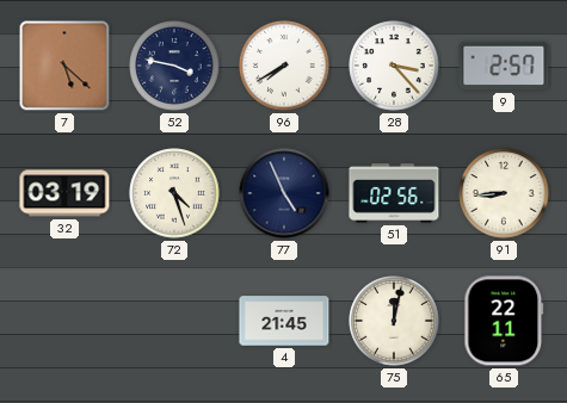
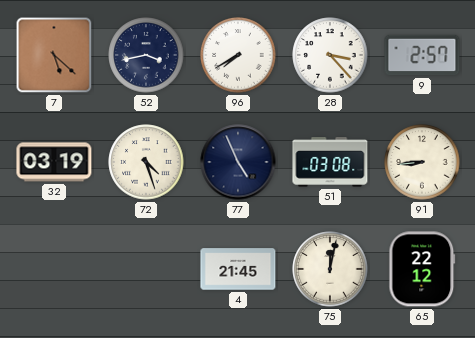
52: 3:47 -> 3:43
51: 02:56 -> 03:08
65: 22:11 -> 22:12
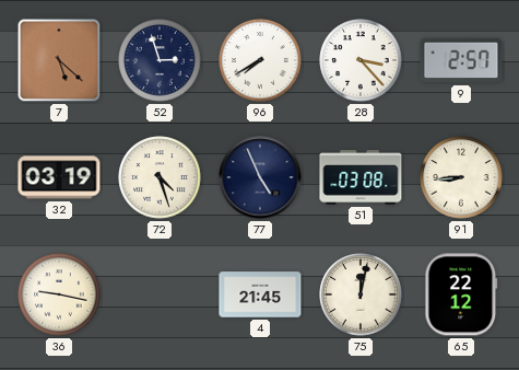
52: 3:43 -> 2:57
36: none -> 9:17
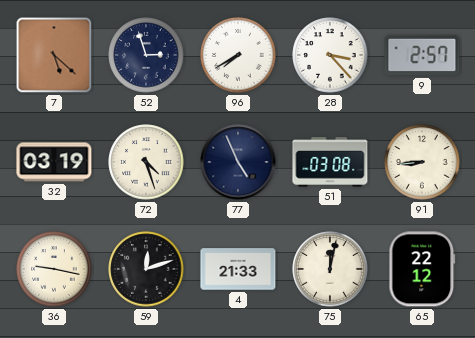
59: none -> 12:12
4: 21:45 -> 21:33
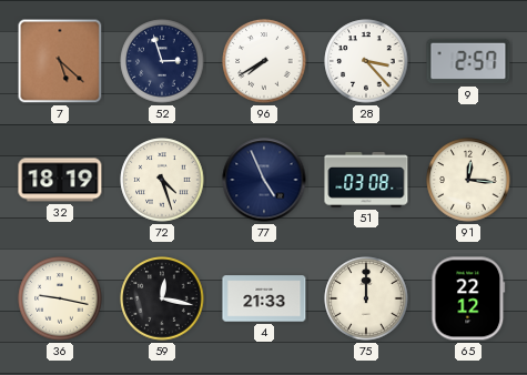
32: 03:19 -> 18:19
91: 8:44 -> 12:16
59: 12:12 -> 12:17
75: 12:02 -> 12:00
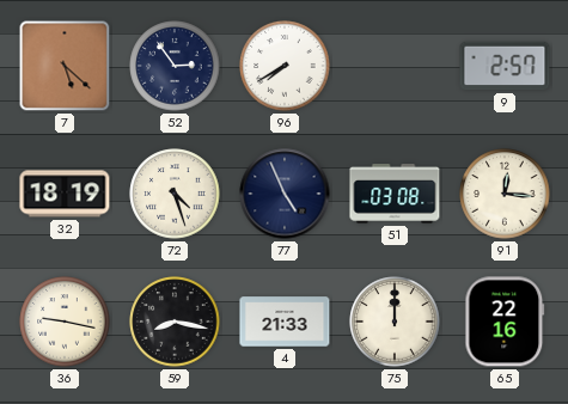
52: 2:57 -> 2:54
28: 3:23 -> none
59: 12:17 -> 8:17
65: 22:12 -> 22:16
